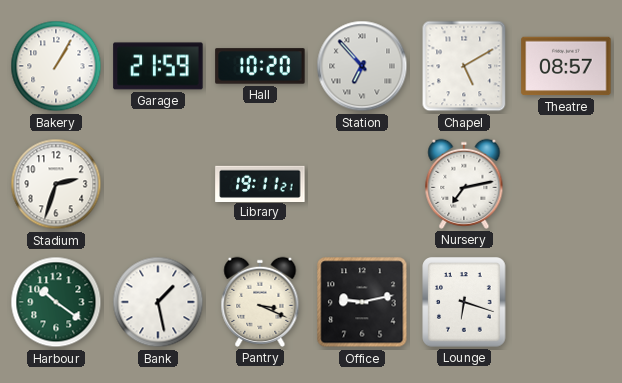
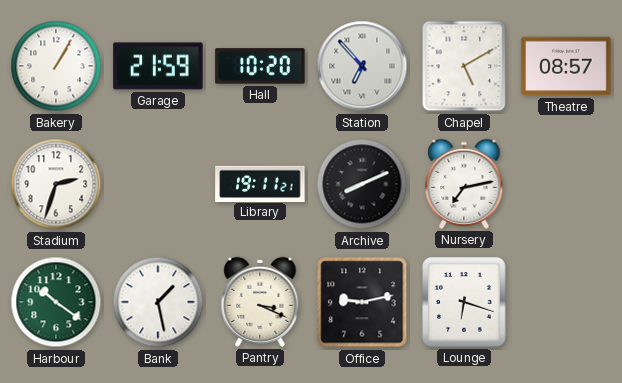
Archive: none -> 8:11
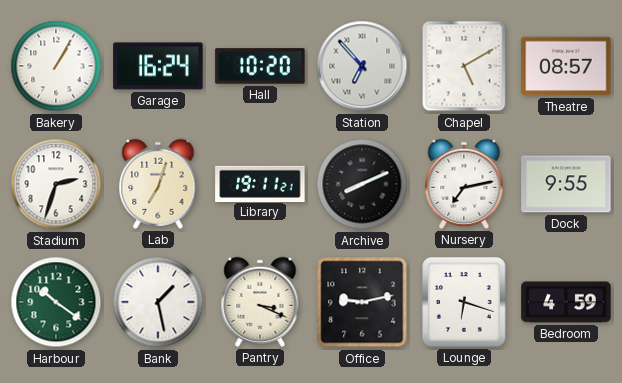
Garage: 21:59 -> 16:24
Lab: none -> 7:03
Dock: none -> 9:55
Bedroom: none -> 4:59
